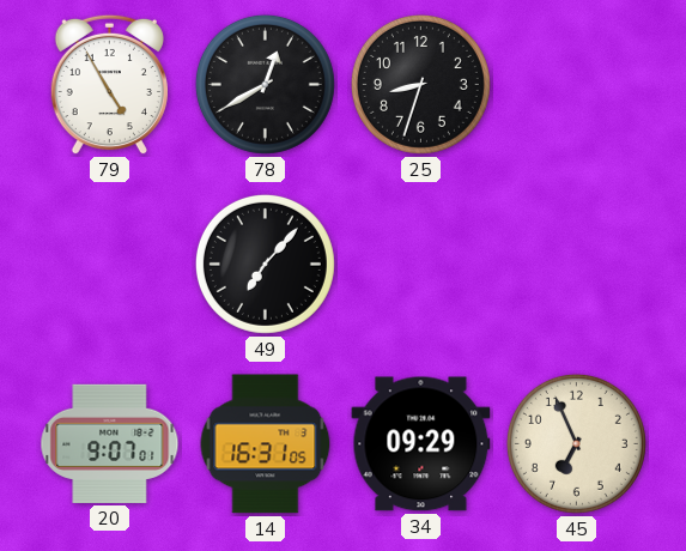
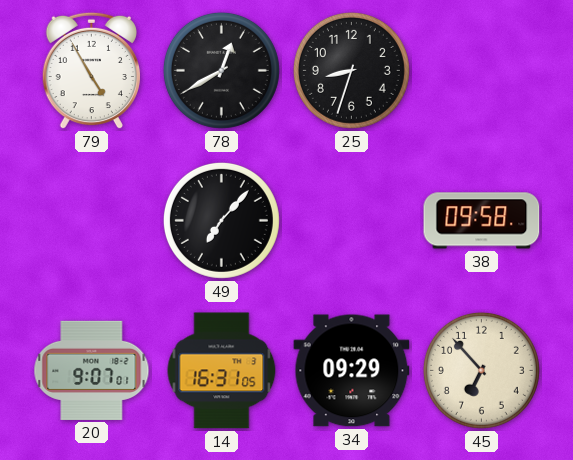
38: none -> 09:58
45: 6:56 -> 6:53
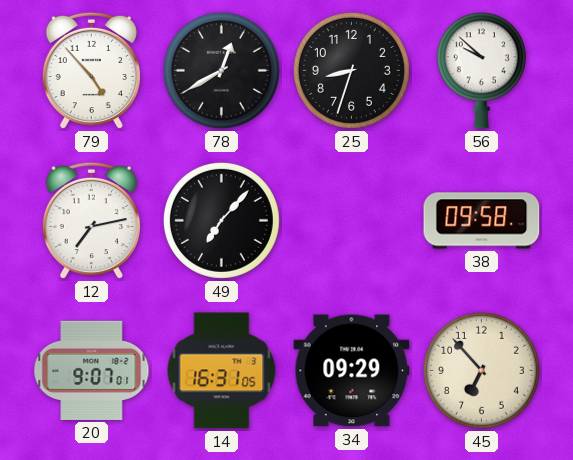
79: 4:55 -> 4:53
56: none -> 9:52
12: none -> 7:13
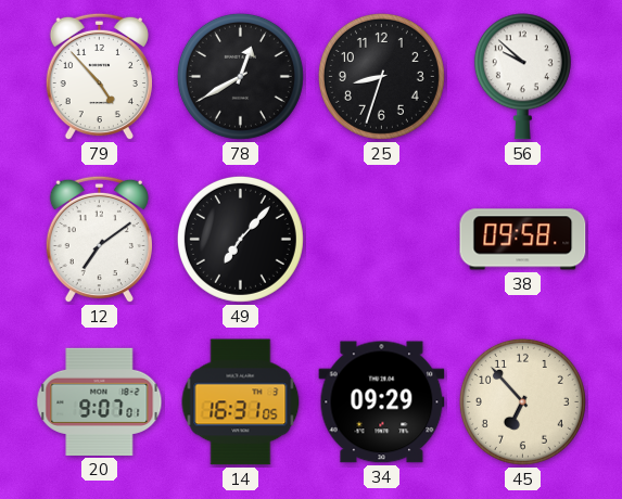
12: 7:13 -> 7:09
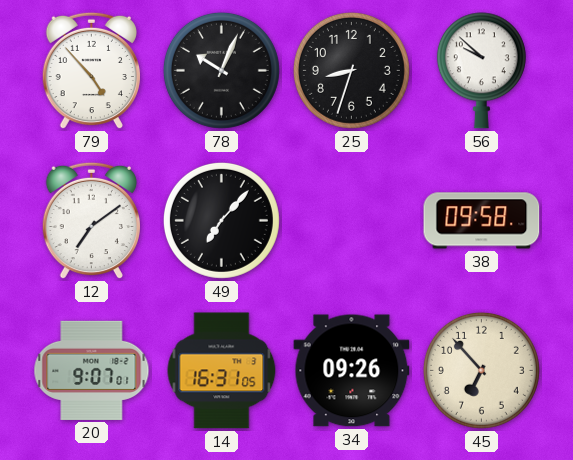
78: 12:40 -> 10:04
34: 09:29 -> 09:26
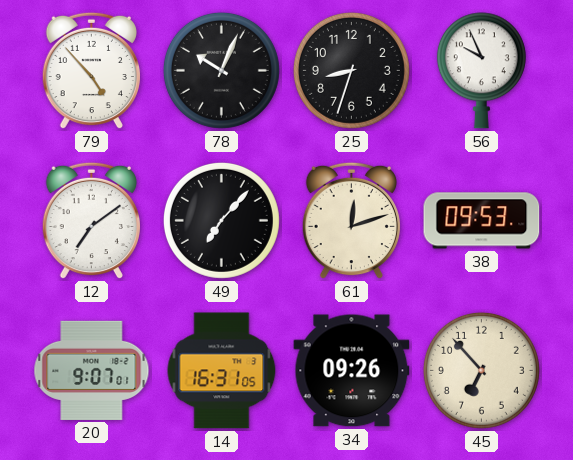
56: 9:52 -> 9:56
61: none -> 12:12
38: 09:58 -> 09:53
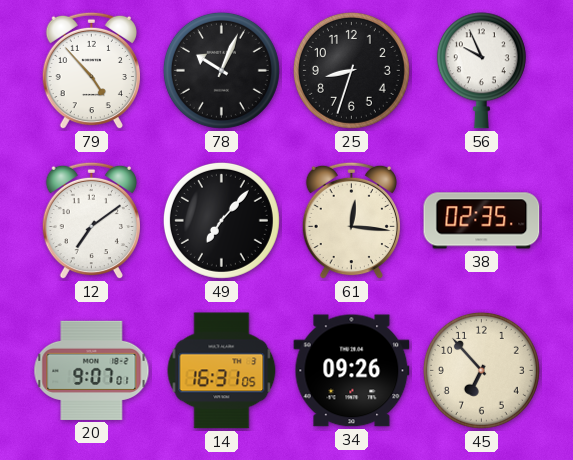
61: 12:12 -> 12:16
38: 09:53 -> 02:35
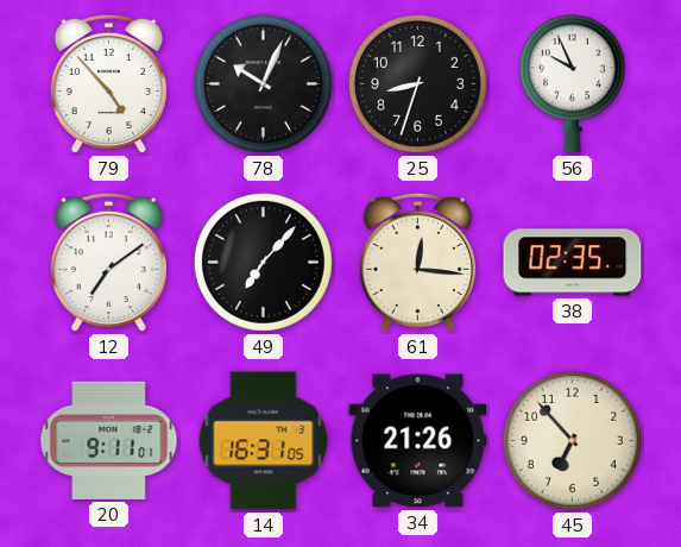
20: 9:07 -> 9:11
34: 09:26 -> 21:26
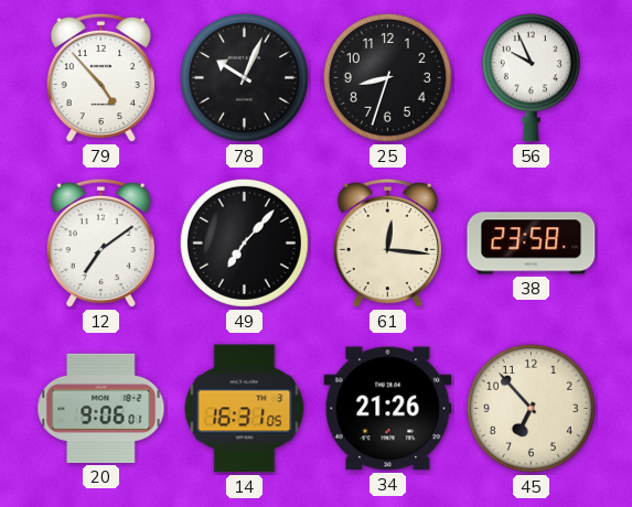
38: 02:35 -> 23:58
20: 9:11 -> 9:06
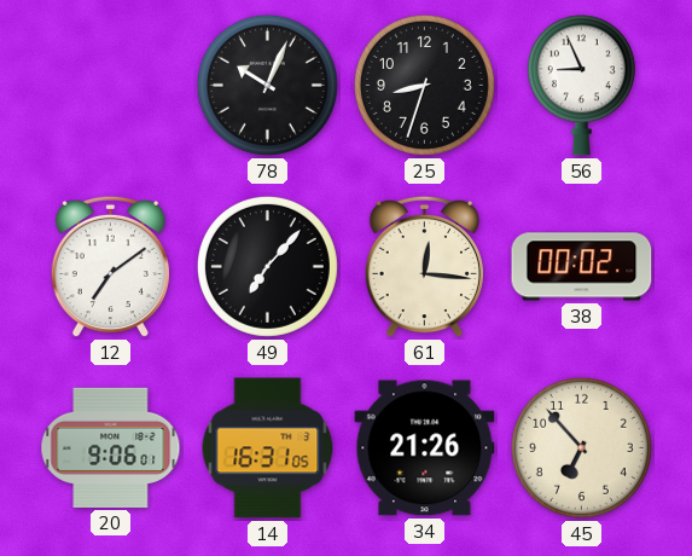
79: 4:53 -> none
56: 9:56 -> 8:56
38: 23:58 -> 00:02
